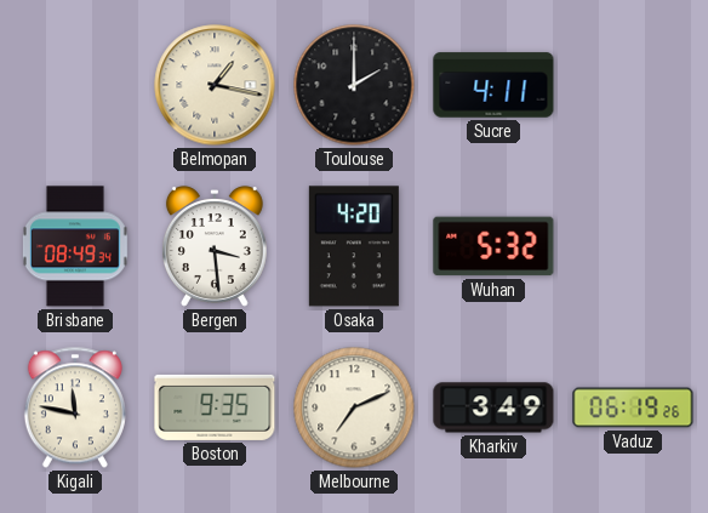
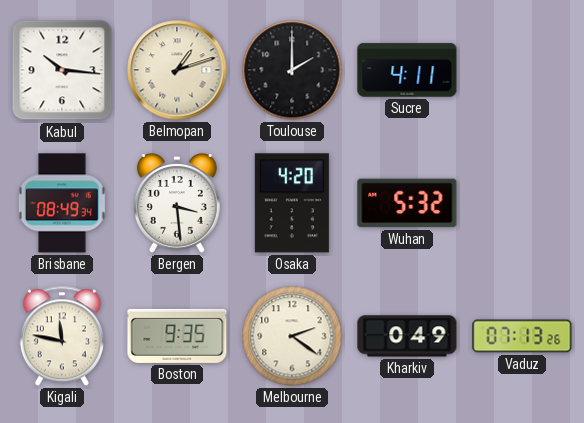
Kabul: none -> 10:16
Belmopan: 1:17 -> 1:12
Melbourne: 7:11 -> 2:21
Kharkiv: 3:49 -> 0:49
Vaduz: 06:19 -> 07:13
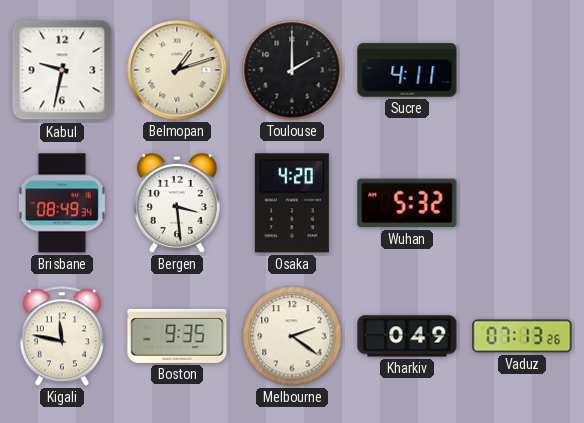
Kabul: 10:16 -> 9:32
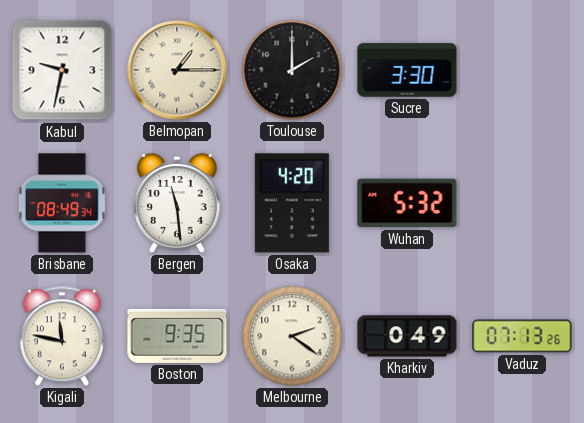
Belmopan: 1:12 -> 1:15
Sucre: 4:11 -> 3:30
Bergen: 3:29 -> 11:29
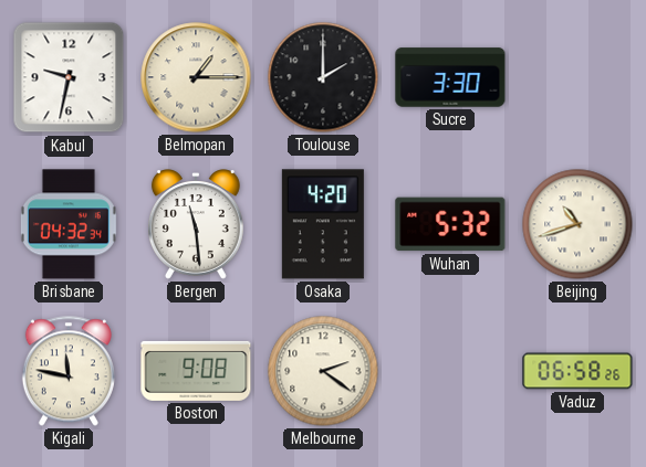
Brisbane: 08:49 -> 04:32
Beijing: none -> 10:42
Boston: 9:35 -> 9:08
Kharkiv: 0:49 -> none
Vaduz: 07:13 -> 06:58
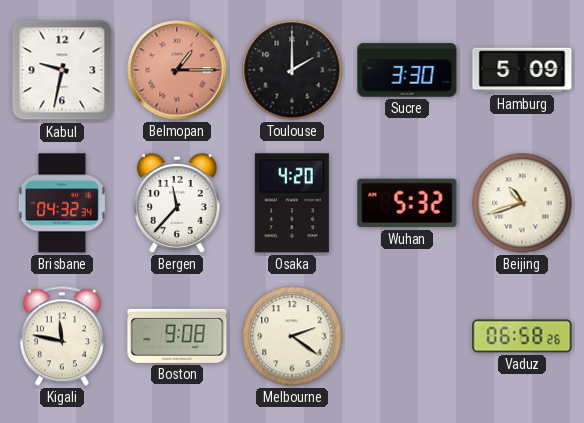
Belmopan dial: cream -> salmon
Hamburg: none -> 5:09
Bergen: 11:29 -> 11:37
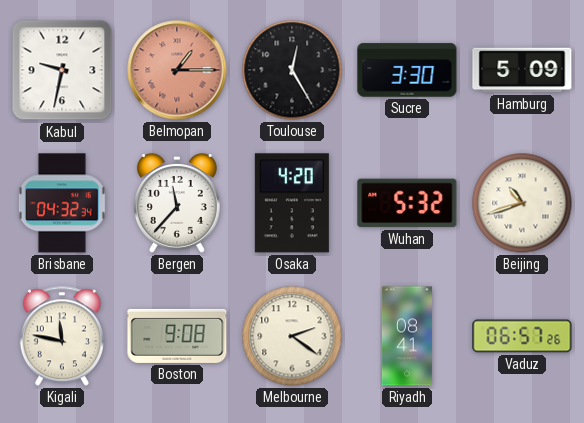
Toulouse: 2:00 -> 12:25
Riyadh: none -> 08:41
Vaduz: 06:58 -> 06:57
